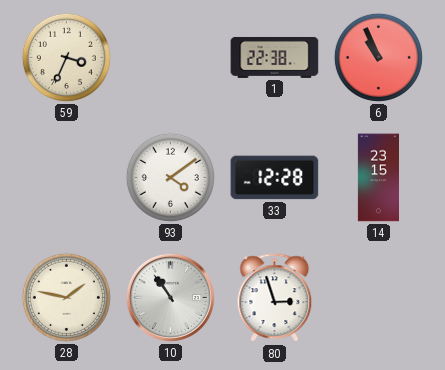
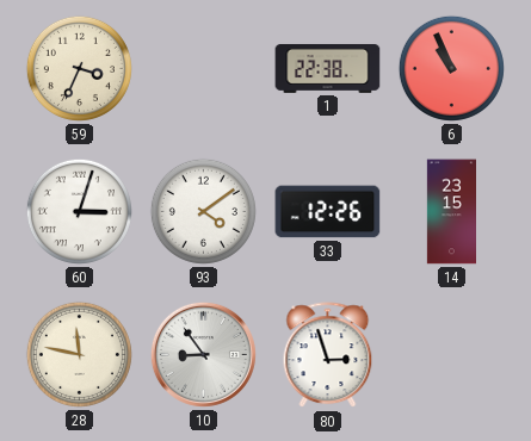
60: none -> 3:03
33: 12:28 -> 12:26
28: 1:47 -> 11:47
10: 10:54 -> 8:54
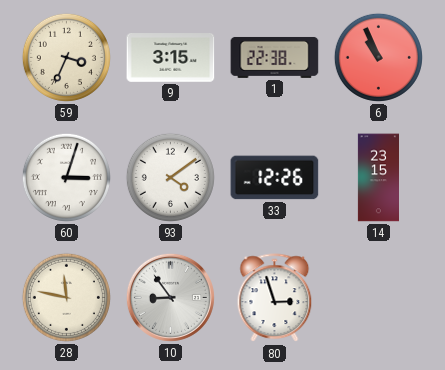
9: none -> 3:15
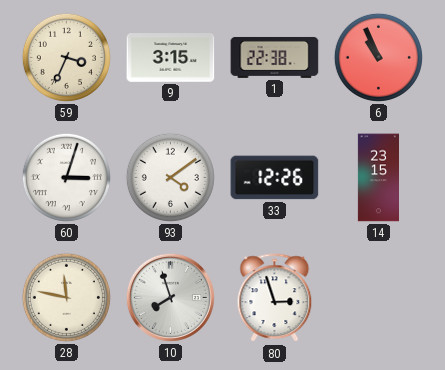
10: 8:54 -> 7:57
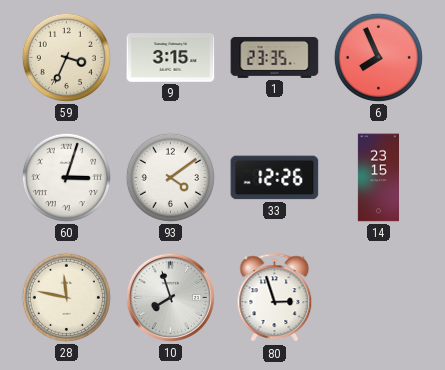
1: 22:38 -> 23:35
6: 10:56 -> 7:56
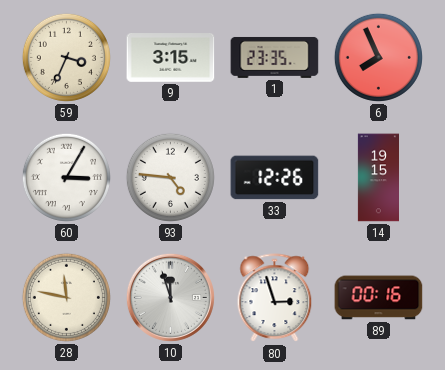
60: 3:03 -> 3:05
93: 4:09 -> 4:46
14: 23:15 -> 19:15
10: 7:57 -> 11:57
89: none -> 00:16
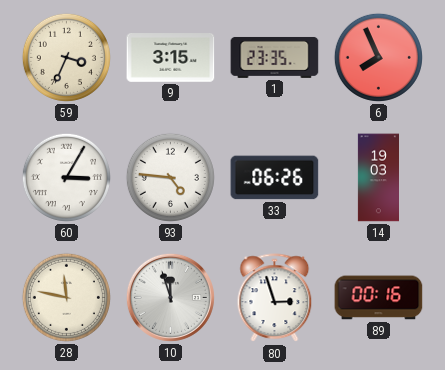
33: 12:26 -> 06:26
14: 19:15 -> 19:03
